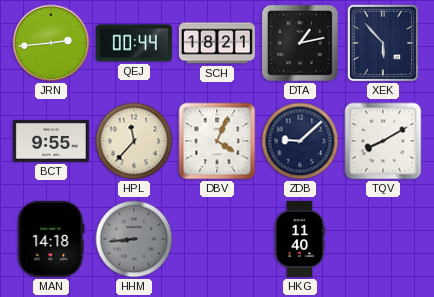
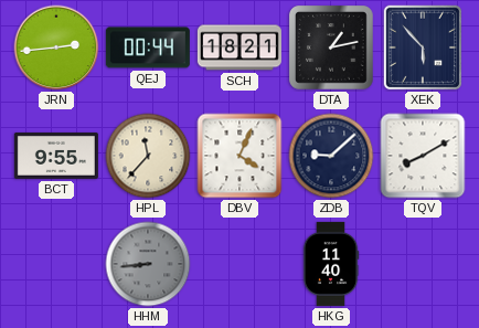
MAN: 14:18 -> none
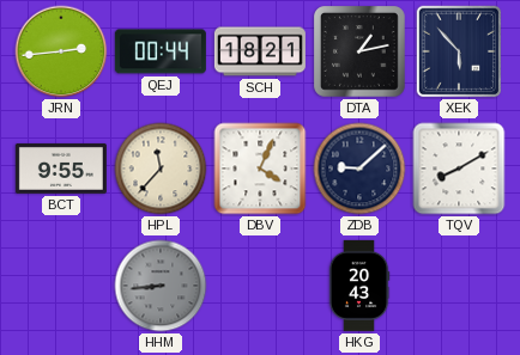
HKG: 11:40 -> 20:43
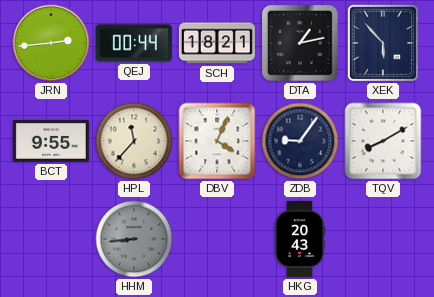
ZDB: 9:08 -> 9:06
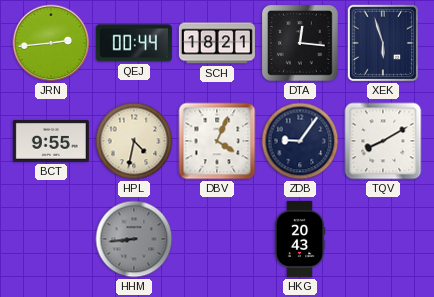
DTA: 1:13 -> 12:16
XEK: 5:53 -> 5:57
HPL: 11:37 -> 4:32
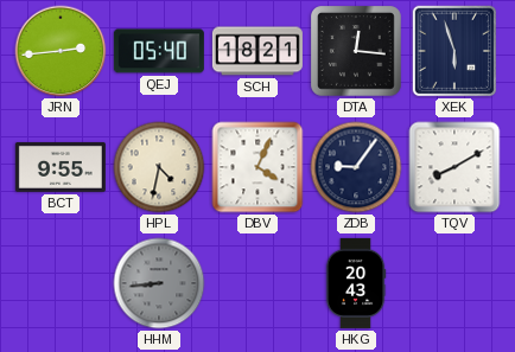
QEJ: 00:44 -> 05:40
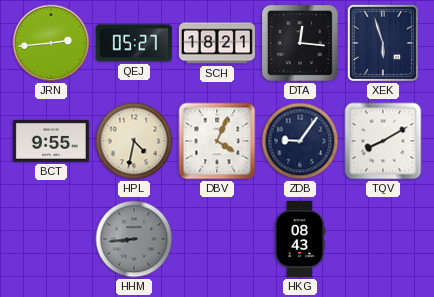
QEJ: 05:40 -> 05:27
HKG: 20:43 -> 08:43
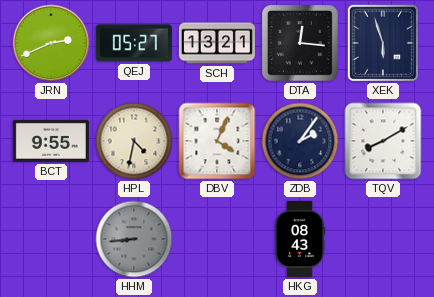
JRN: 2:44 -> 2:41
SCH: 18:21 -> 13:21
ZDB: 9:06 -> 2:06
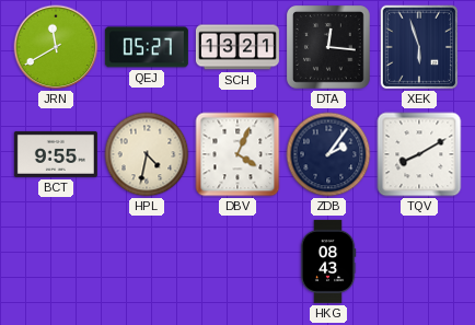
JRN: 2:41 -> 11:40
HHM: 8:44 -> none
